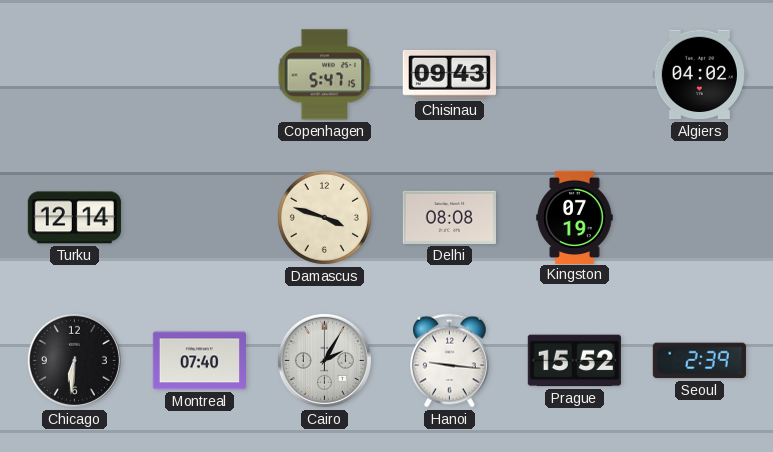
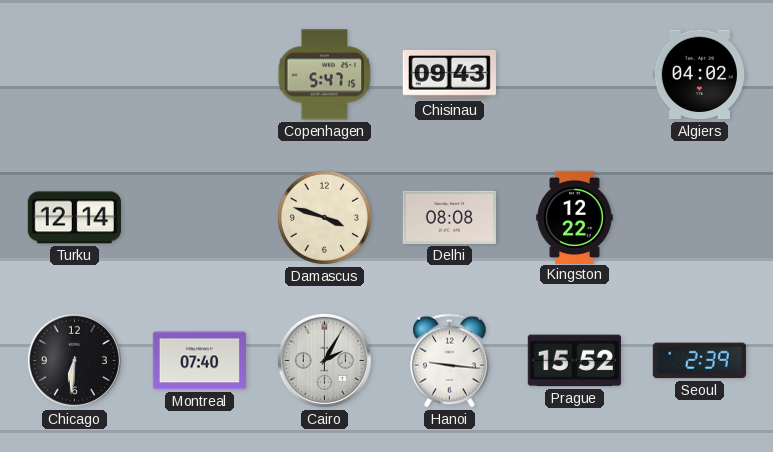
Kingston: 07:19 -> 12:22
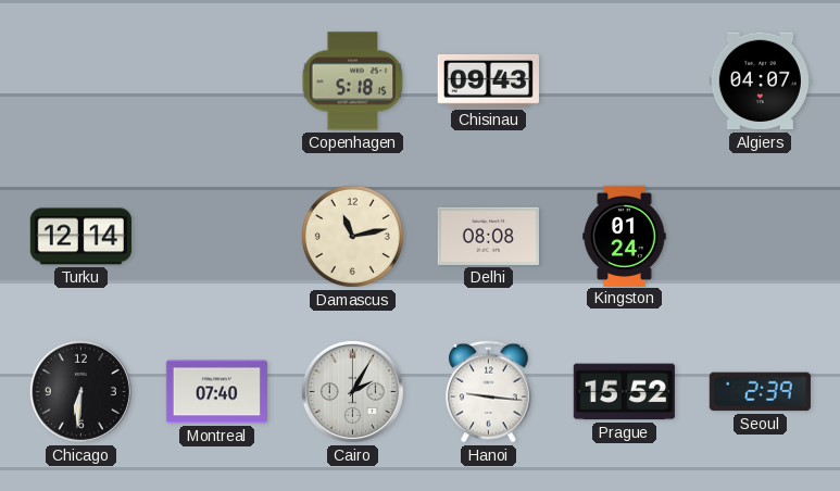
Copenhagen: 5:47 -> 5:18
Algiers: 04:02 -> 04:07
Damascus: 3:48 -> 11:13
Kingston: 12:22 -> 01:24
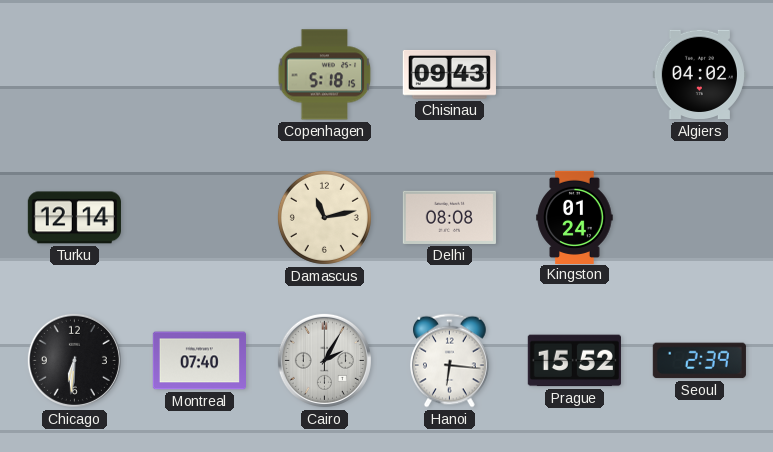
Algiers: 04:07 -> 04:02
Hanoi: 9:16 -> 6:16
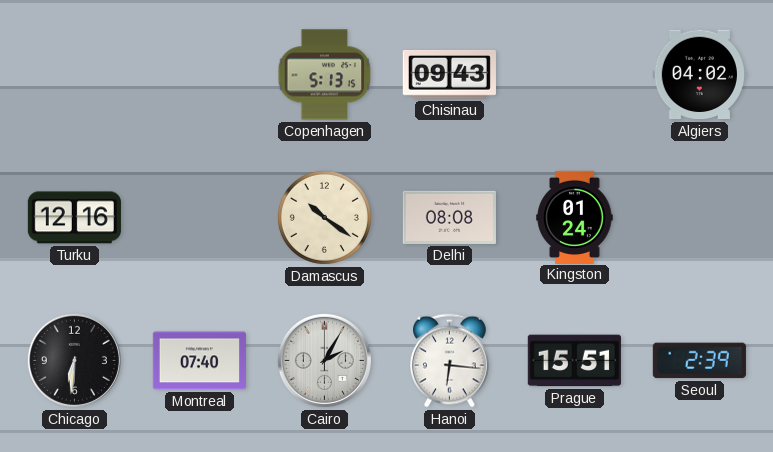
Copenhagen: 5:18 -> 5:13
Turku: 12:14 -> 12:16
Damascus: 11:13 -> 10:21
Prague: 15:52 -> 15:51
